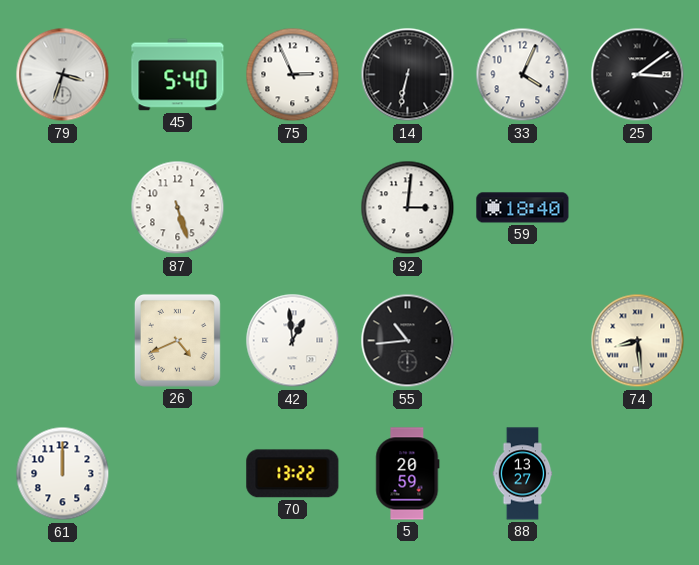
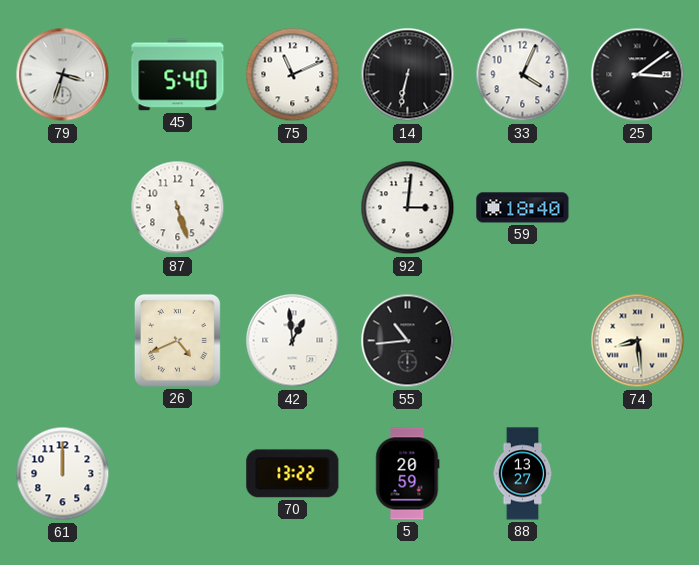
75: 2:56 -> 11:11
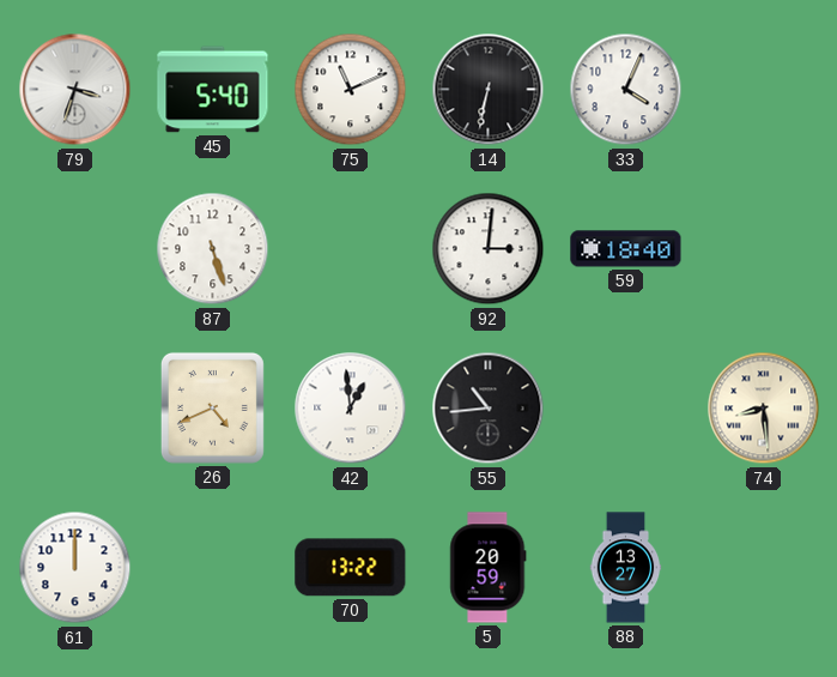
25: 3:09 -> none
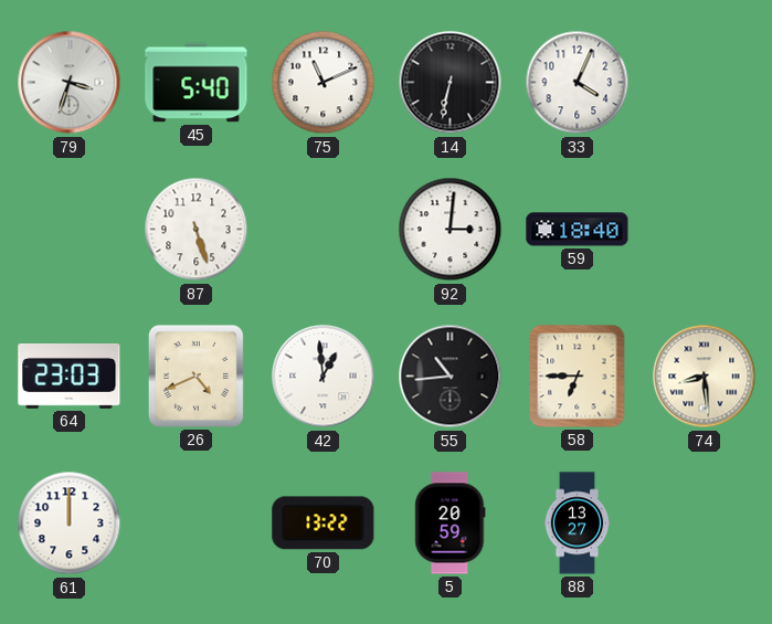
64: none -> 23:03
58: none -> 6:45
